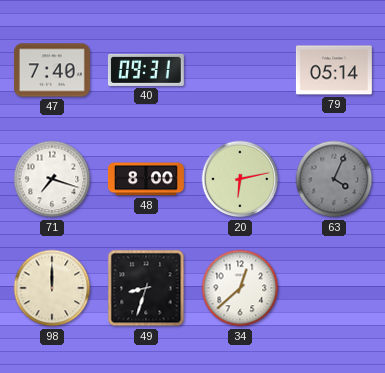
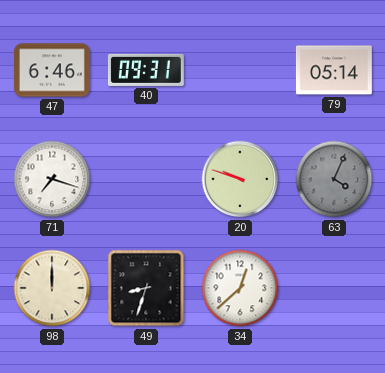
47: 7:40 -> 6:46
48: 8:00 -> none
20: 6:13 -> 9:48
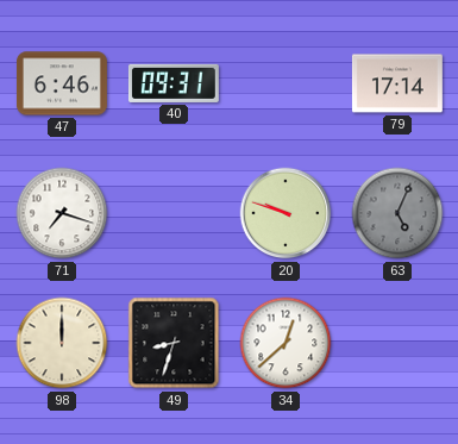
79: 05:14 -> 17:14
63: 4:04 -> 5:04
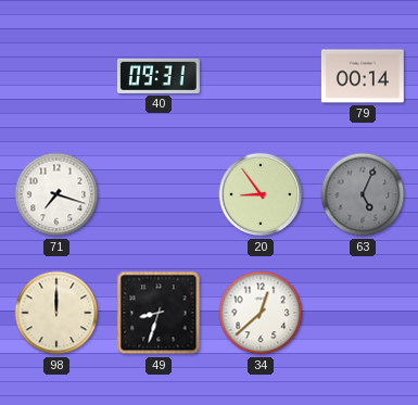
47: 6:46 -> none
79: 17:14 -> 00:14
20: 9:48 -> 8:54
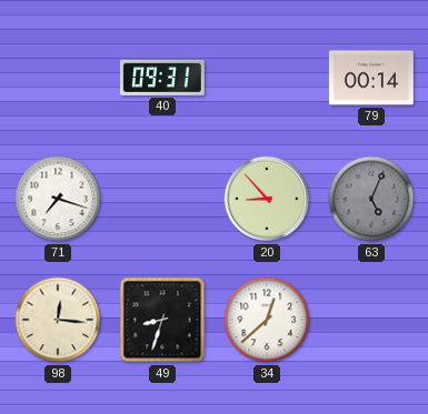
20: 8:54 -> 8:53
98: 12:00 -> 12:16
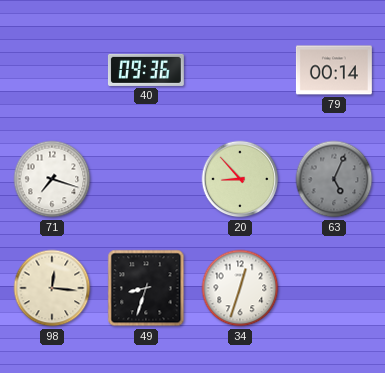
40: 09:31 -> 09:36
34: 12:38 -> 12:33
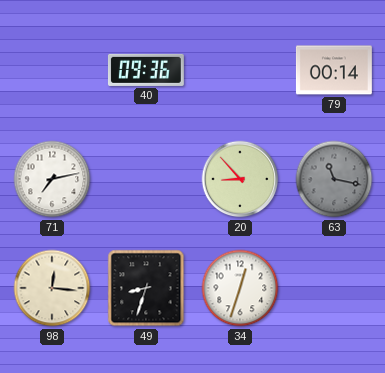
71: 7:18 -> 7:13
63: 5:04 -> 11:17
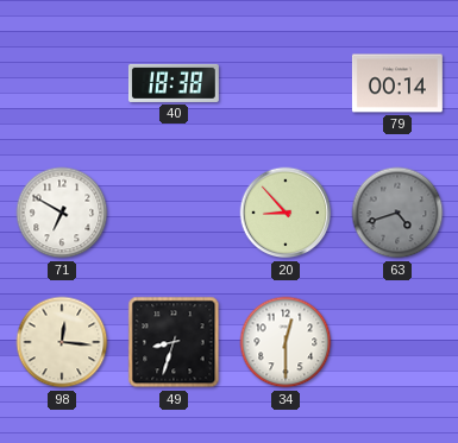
40: 09:36 -> 18:38
71: 7:13 -> 6:50
63: 11:17 -> 4:42
34: 12:33 -> 12:30
